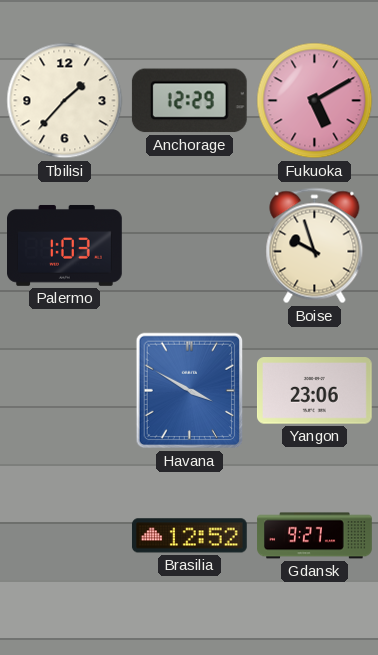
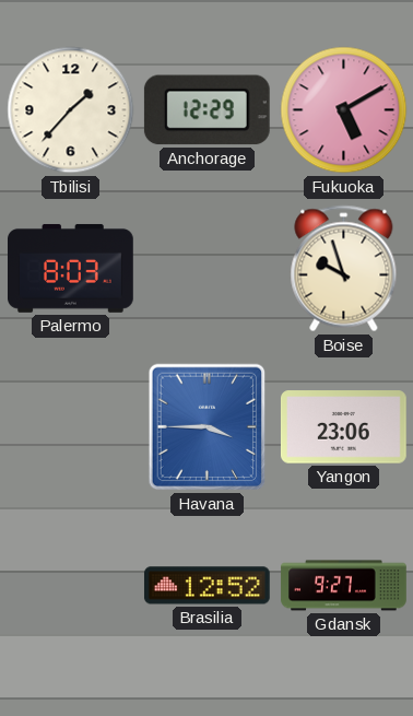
Palermo: 1:03 -> 8:03
Havana: 3:50 -> 3:45
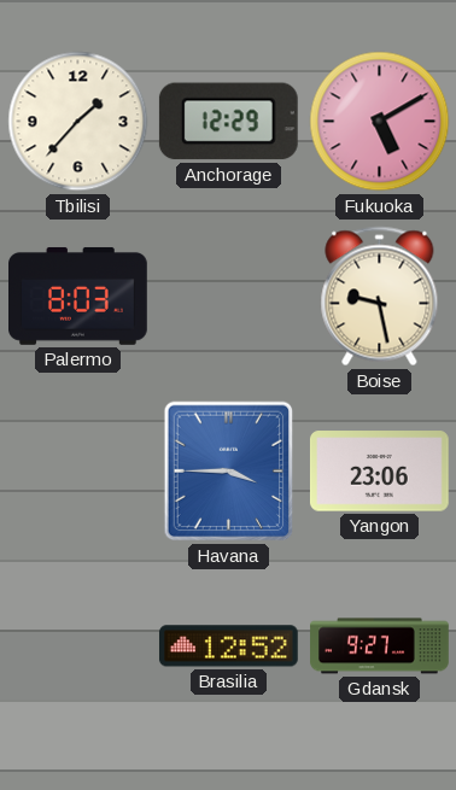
Boise: 9:57 -> 9:28
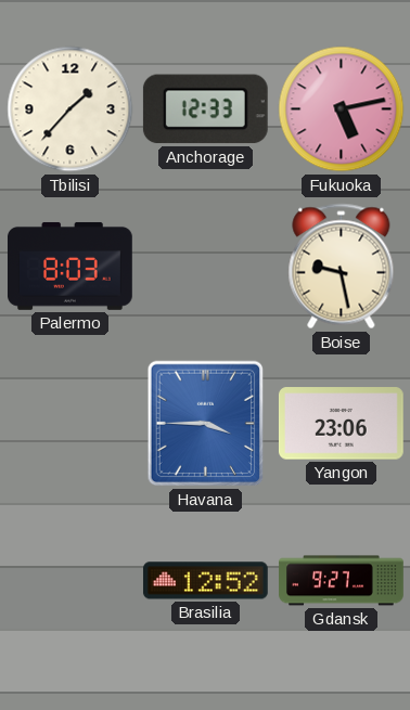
Anchorage: 12:29 -> 12:33
Fukuoka: 5:10 -> 5:13
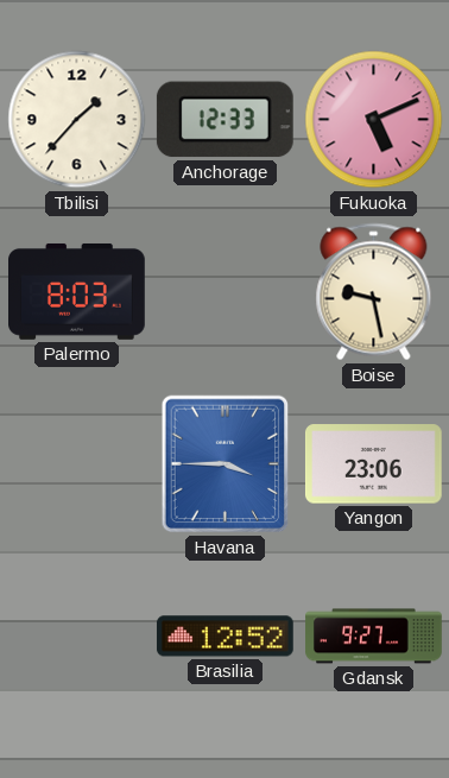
Fukuoka: 5:13 -> 5:11
